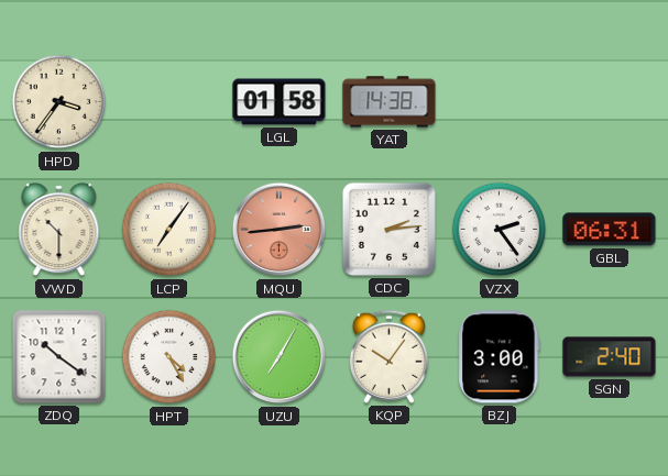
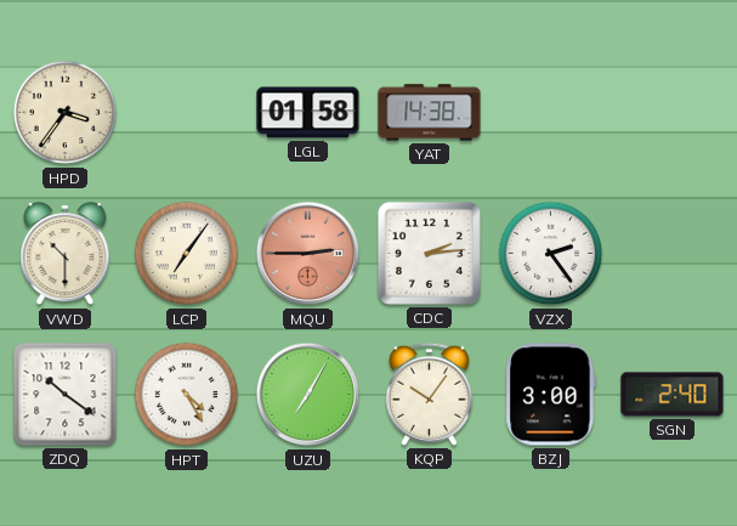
MQU: 2:44 -> 2:45
GBL: 06:31 -> none
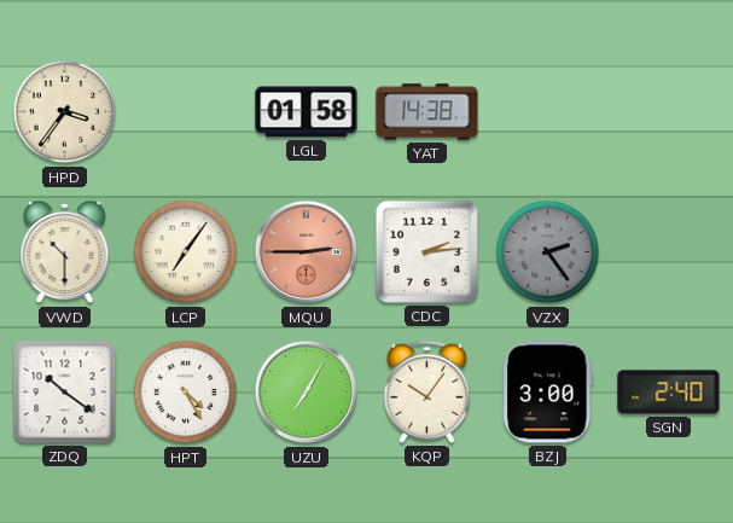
VZX dial: white -> grey
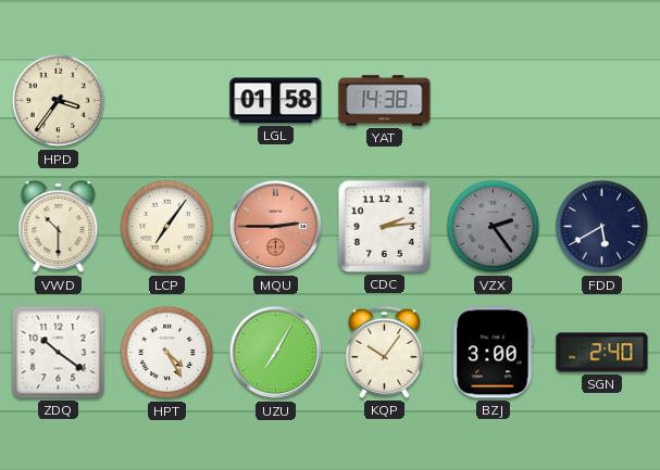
FDD: none -> 5:40
